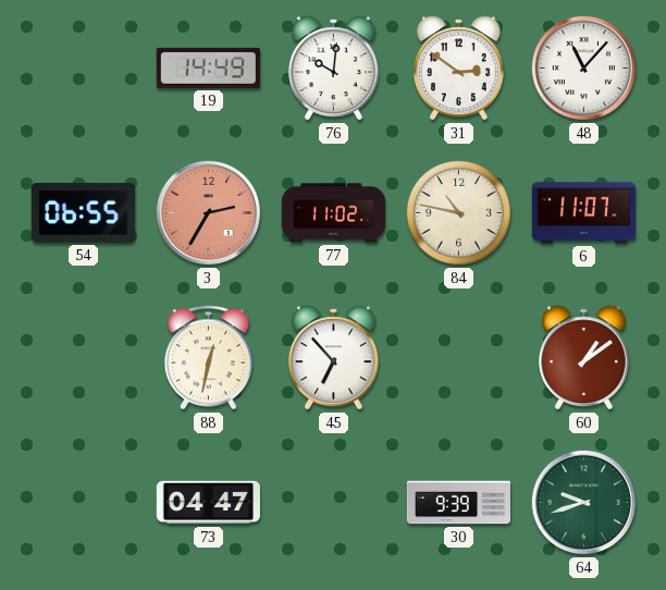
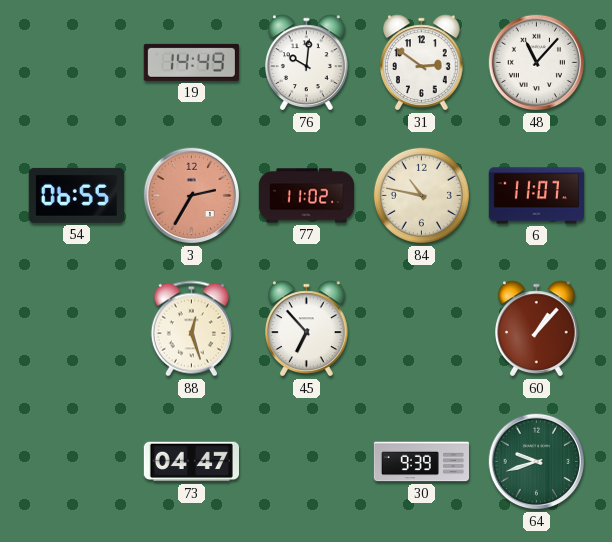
88: 12:32 -> 12:27
60: 1:09 -> 1:07
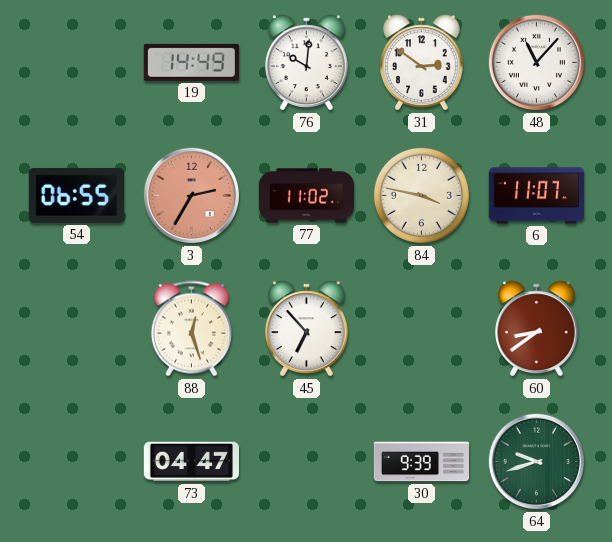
84: 10:47 -> 3:47
60: 1:07 -> 8:39
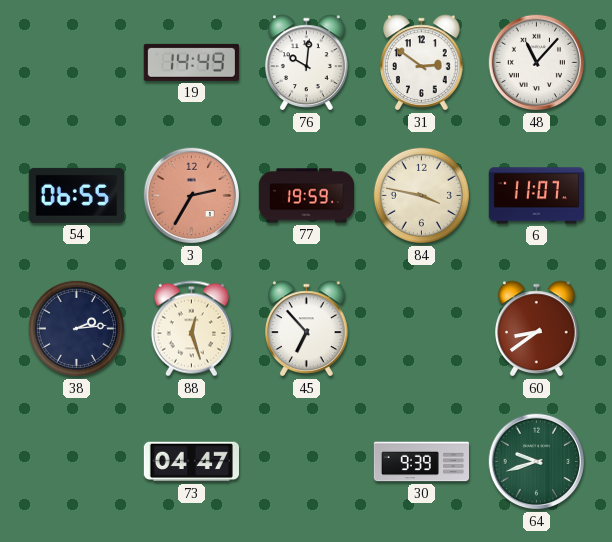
77: 11:02 -> 19:59
38: none -> 2:14
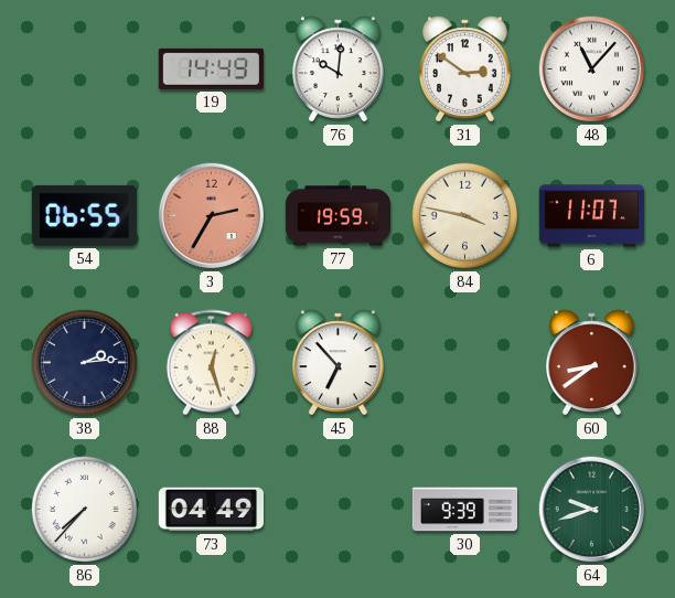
86: none -> 7:37
73: 04:47 -> 04:49
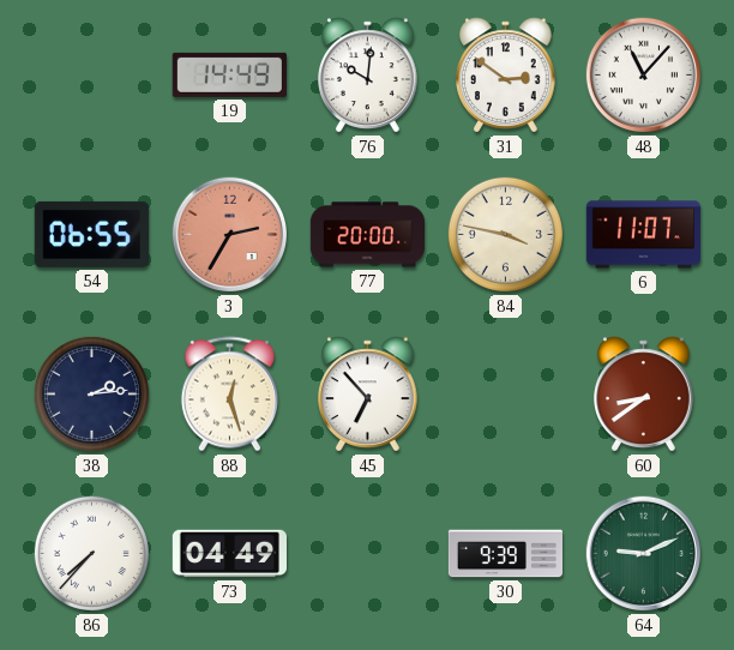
77: 19:59 -> 20:00
64: 9:42 -> 9:11
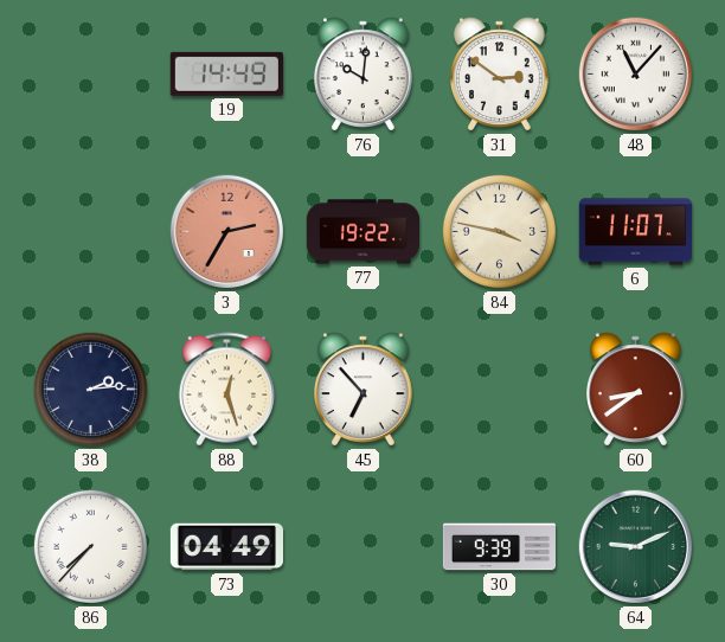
54: 06:55 -> none
77: 20:00 -> 19:22
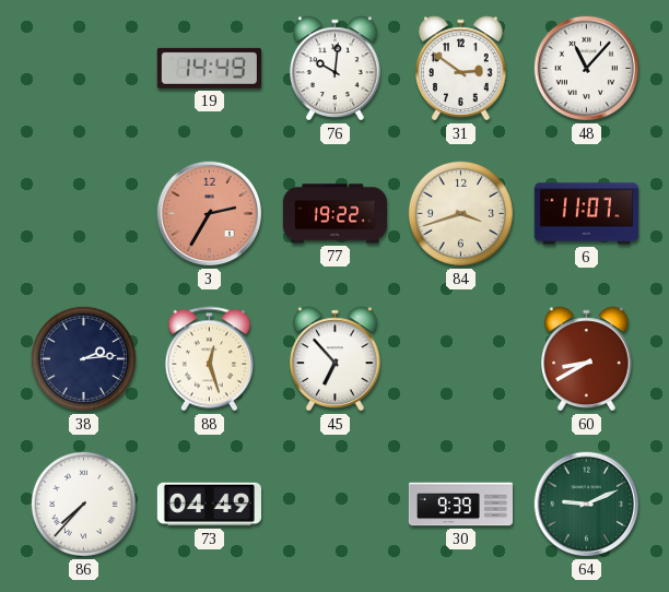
84: 3:47 -> 3:42
60: 8:39 -> 8:40
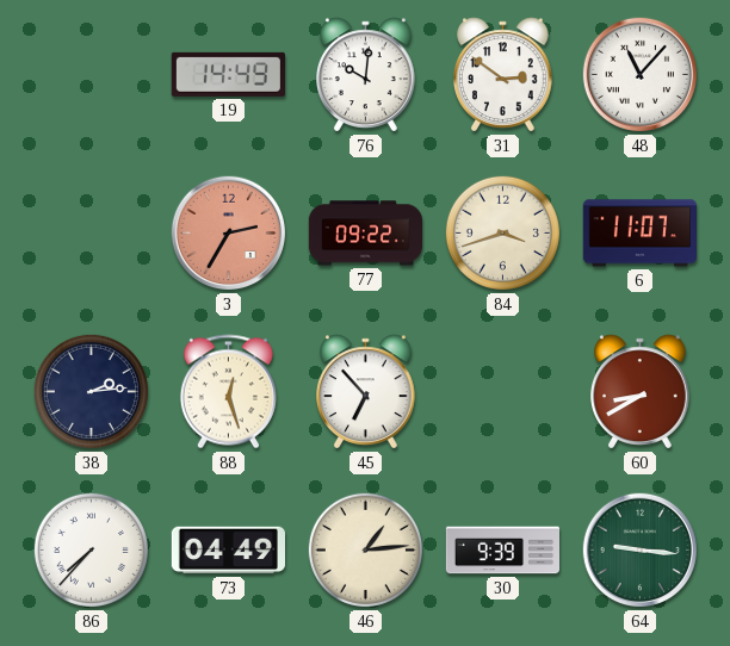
77: 19:22 -> 09:22
46: none -> 1:14
64: 9:11 -> 9:16
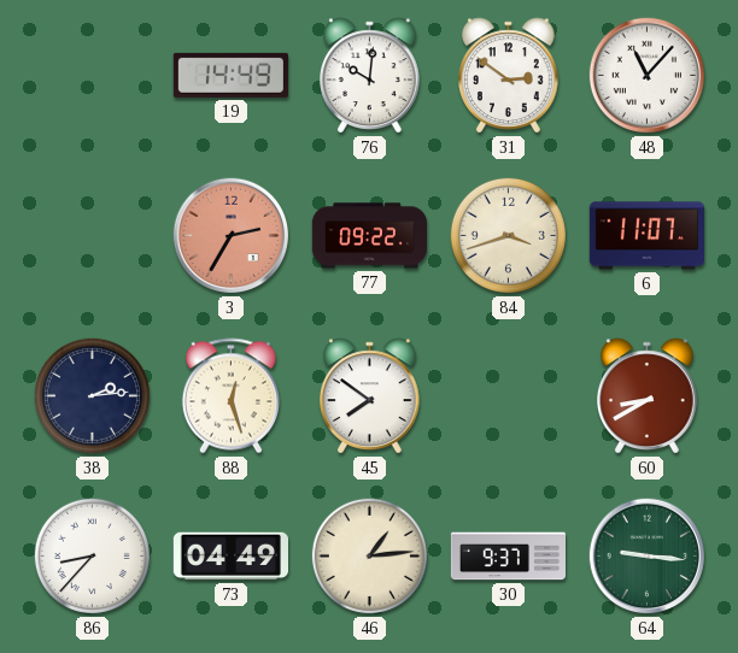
45: 6:53 -> 7:51
86: 7:37 -> 8:37
30: 9:39 -> 9:37
